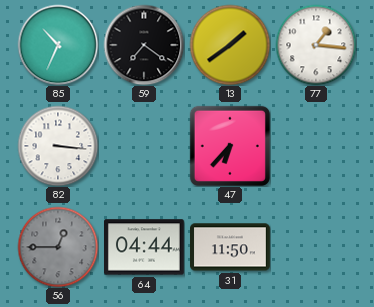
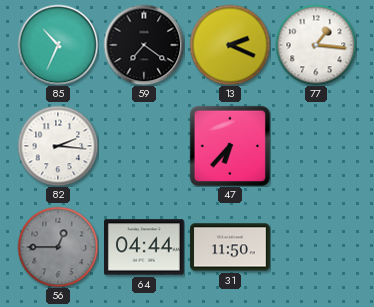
13: 1:39 -> 2:19
82: 3:16 -> 2:16
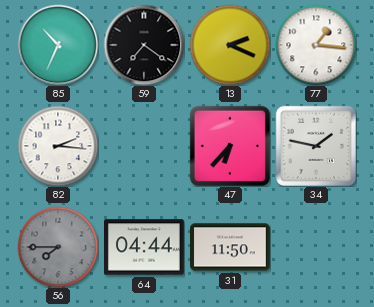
34: none -> 1:47
56: 12:45 -> 7:45
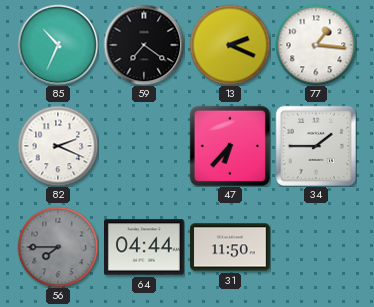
82: 2:16 -> 2:19
34: 1:47 -> 1:45
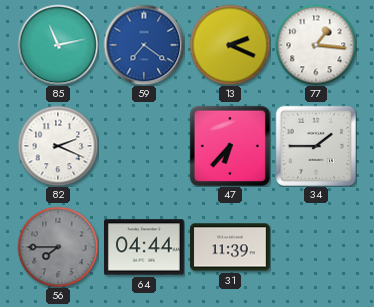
85: 10:34 -> 11:13
59 dial: black -> blue
31: 11:50 -> 11:39
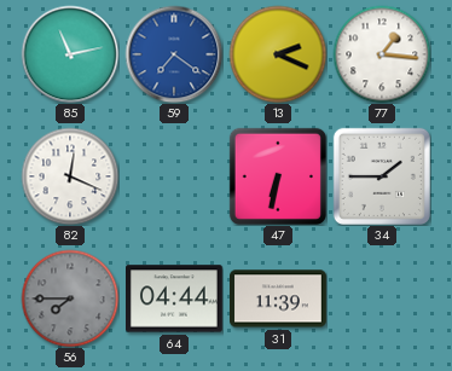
82: 2:19 -> 12:19
47: 6:37 -> 6:32
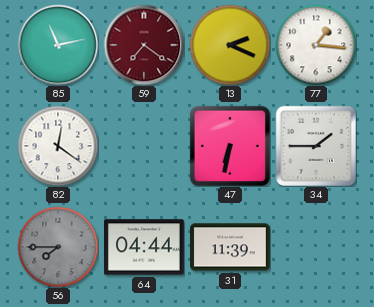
59 dial: blue -> burgundy
82: 12:19 -> 12:21
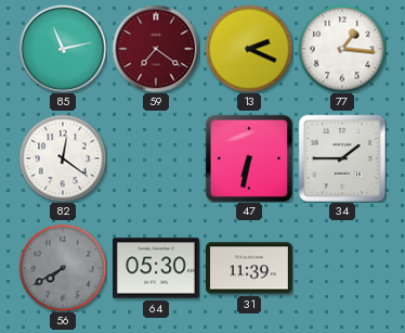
56: 7:45 -> 7:40
64: 04:44 -> 05:30
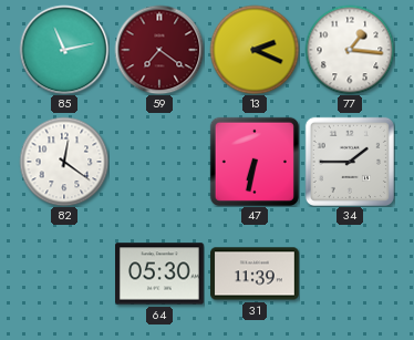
56: 7:40 -> none
